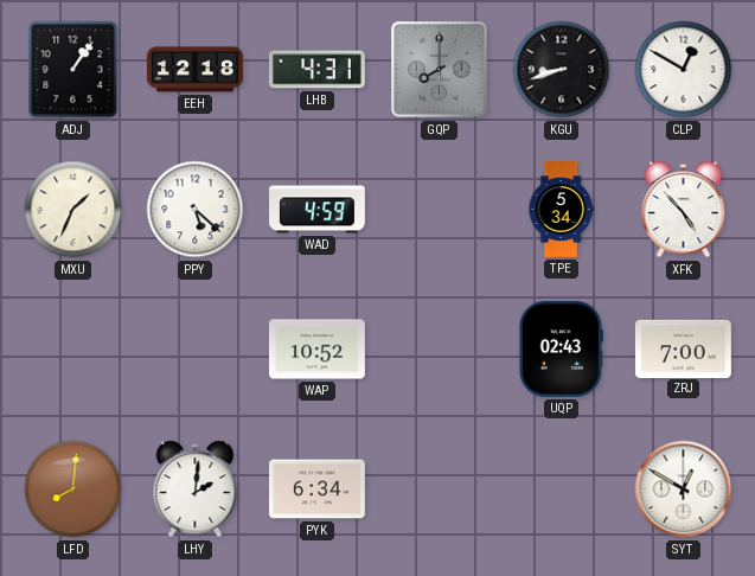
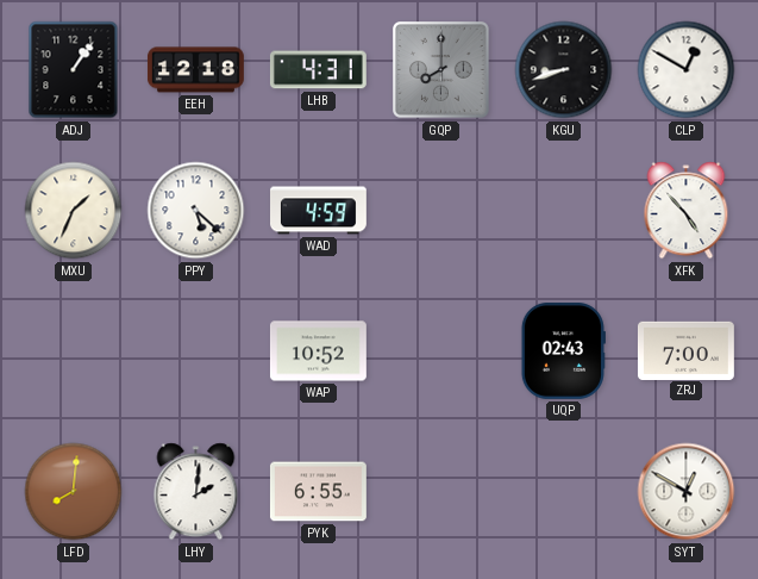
TPE: 5:34 -> none
PYK: 6:34 -> 6:55
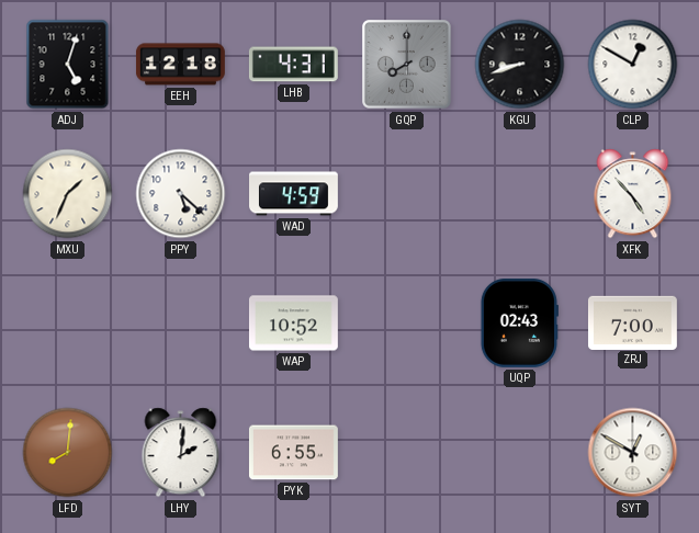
ADJ: 1:06 -> 5:03
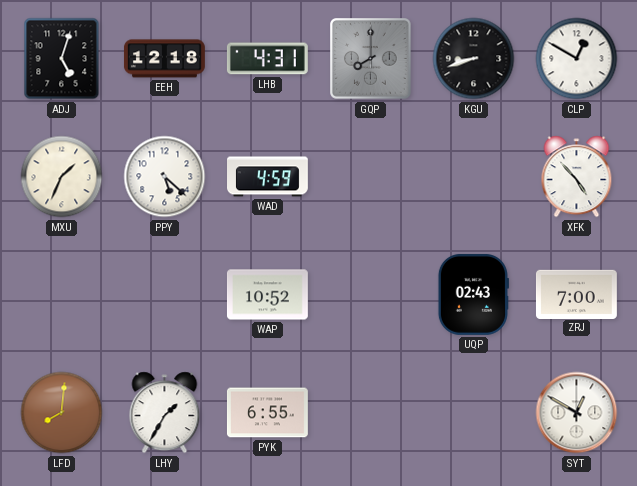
LHY: 2:01 -> 1:35
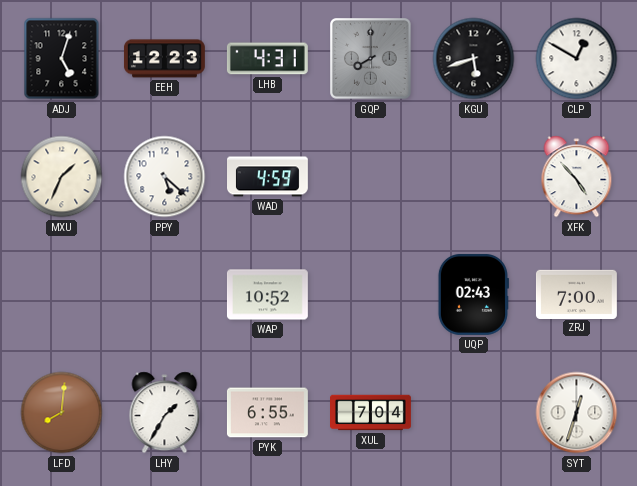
EEH: 12:18 -> 12:23
KGU: 8:42 -> 5:42
XUL: none -> 7:04
SYT: 12:50 -> 12:33
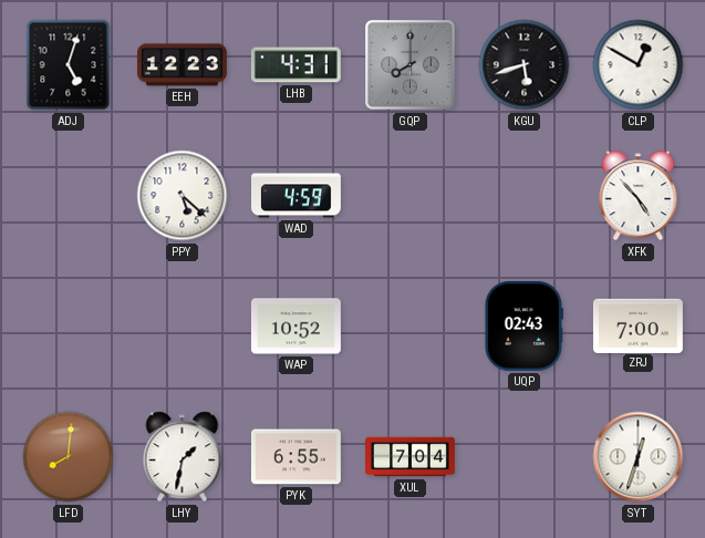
MXU: 1:34 -> none
LHY: 1:35 -> 1:32
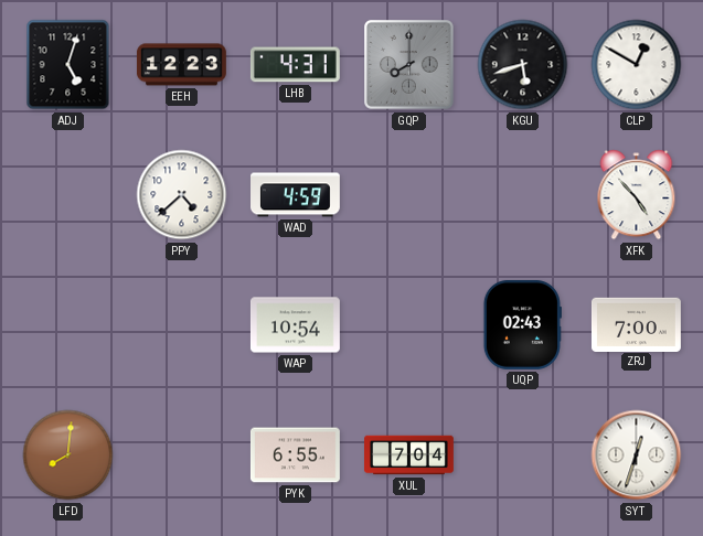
PPY: 5:22 -> 4:38
WAP: 10:52 -> 10:54
LHY: 1:32 -> none
